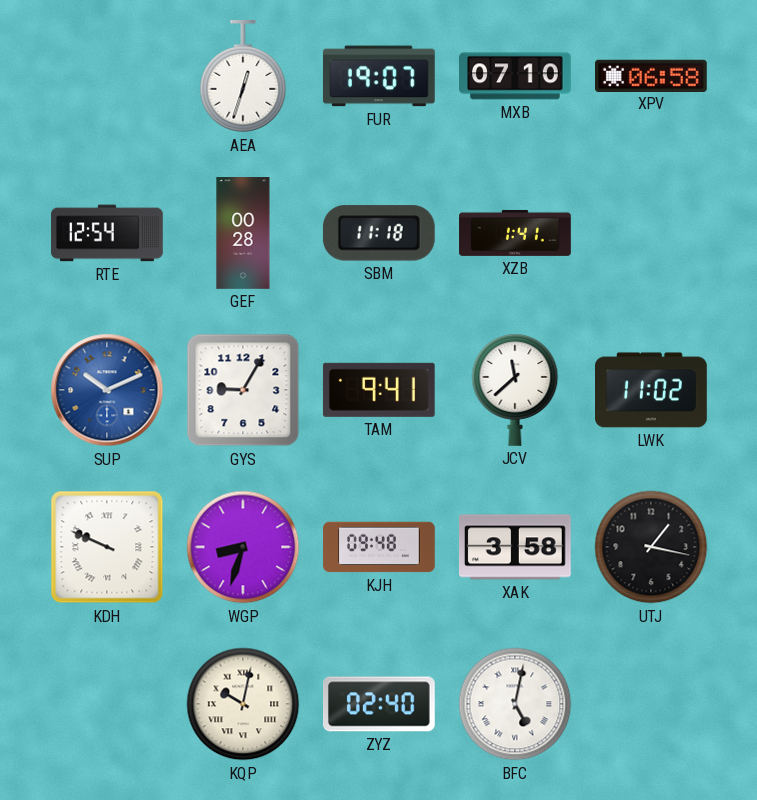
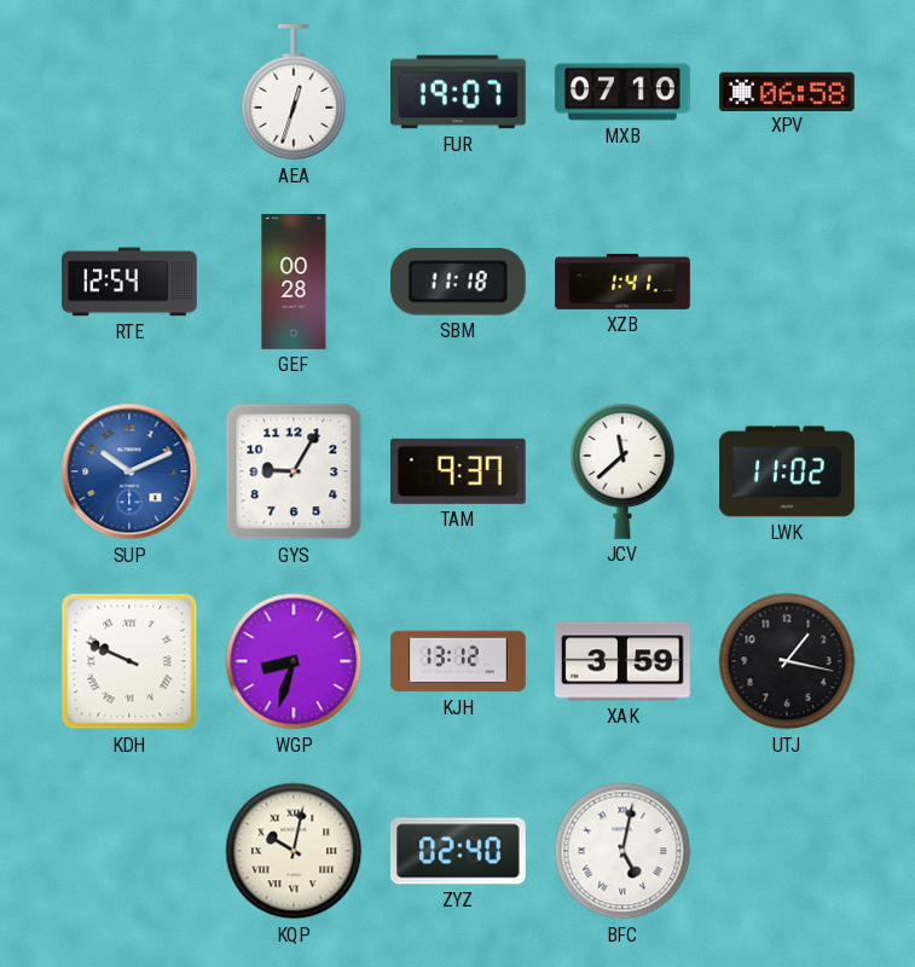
TAM: 9:41 -> 9:37
KJH: 09:48 -> 13:12
XAK: 3:58 -> 3:59
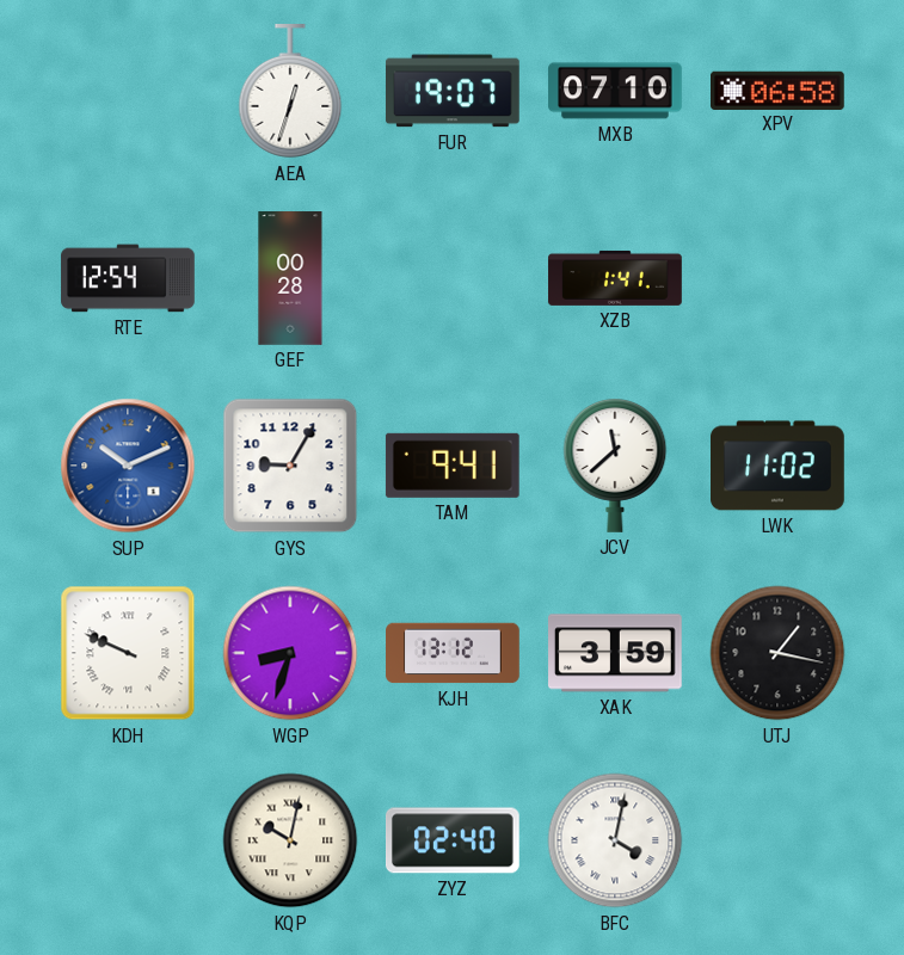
SBM: 11:18 -> none
TAM: 9:37 -> 9:41
BFC: 5:02 -> 4:02
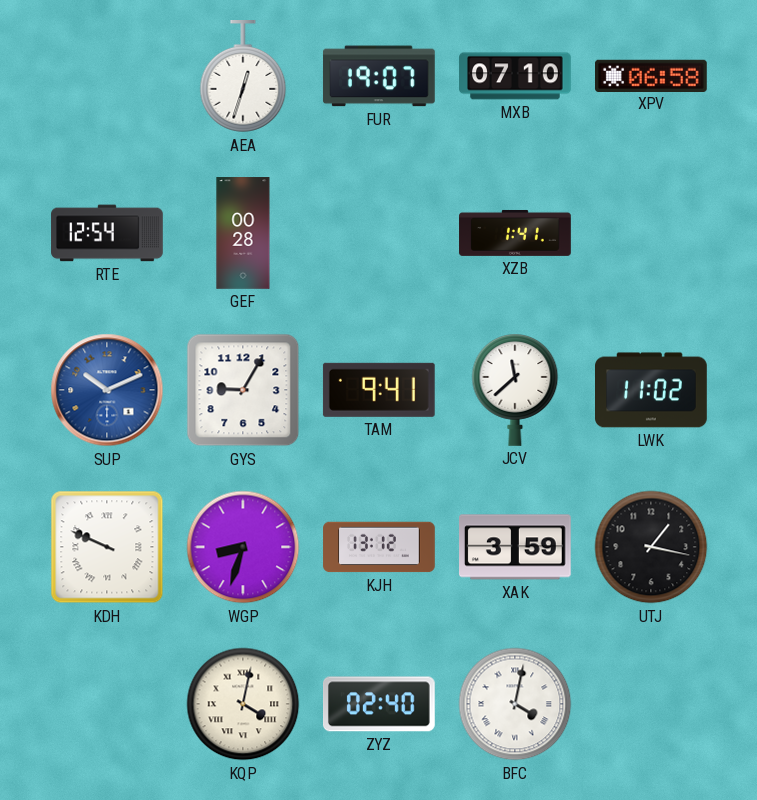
KQP: 10:02 -> 4:02
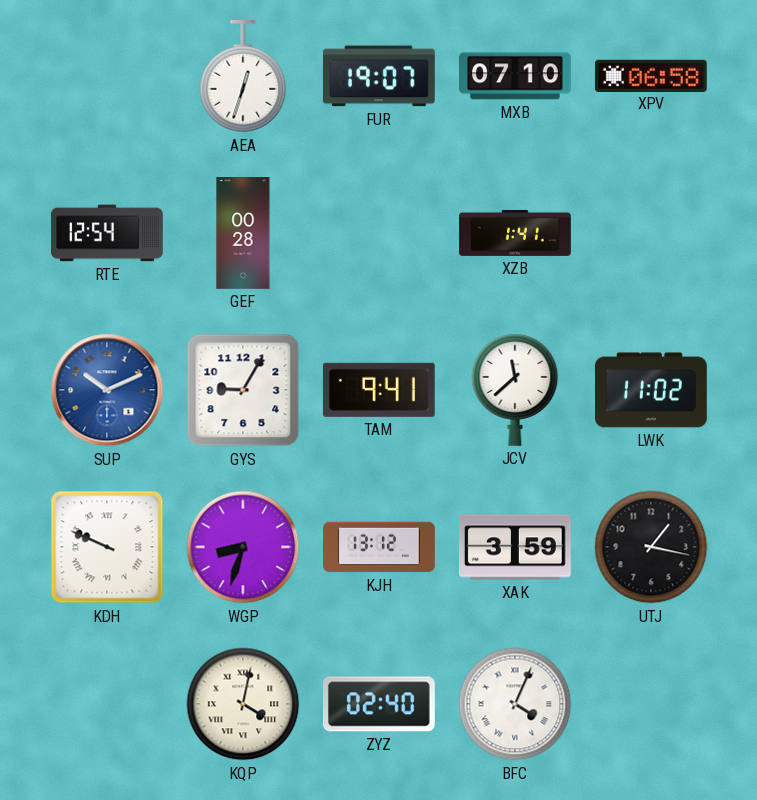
BFC: 4:02 -> 4:04
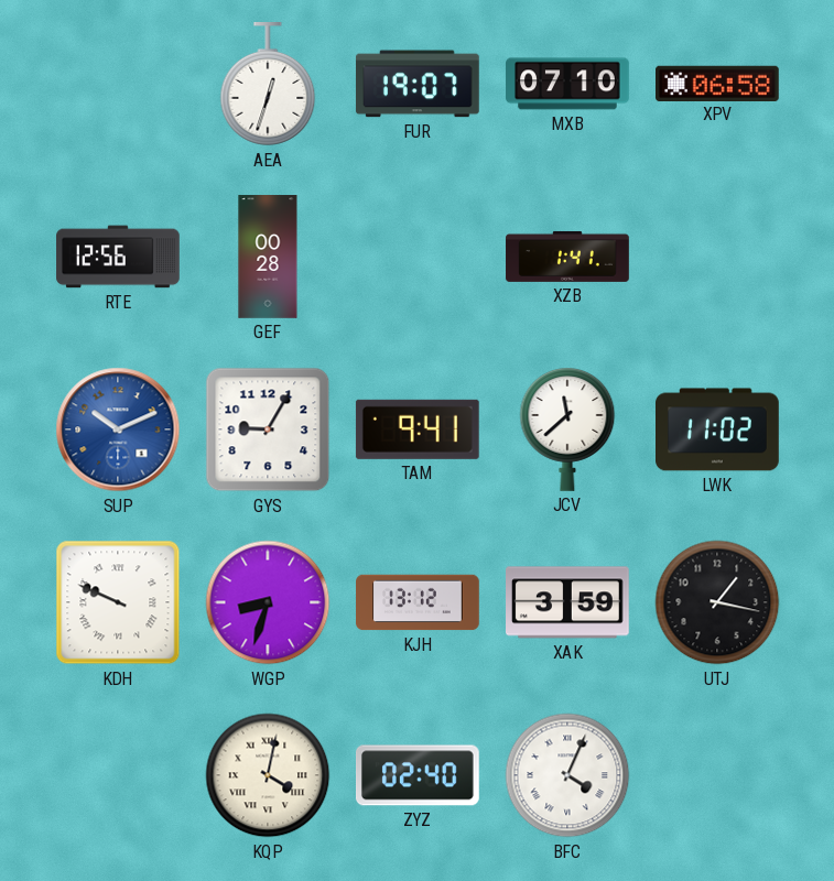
RTE: 12:54 -> 12:56
